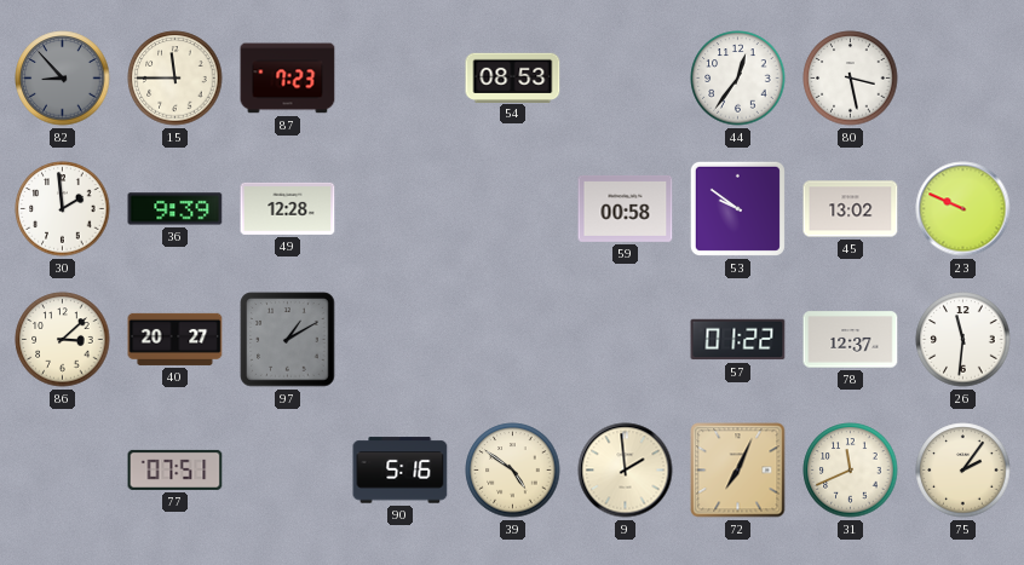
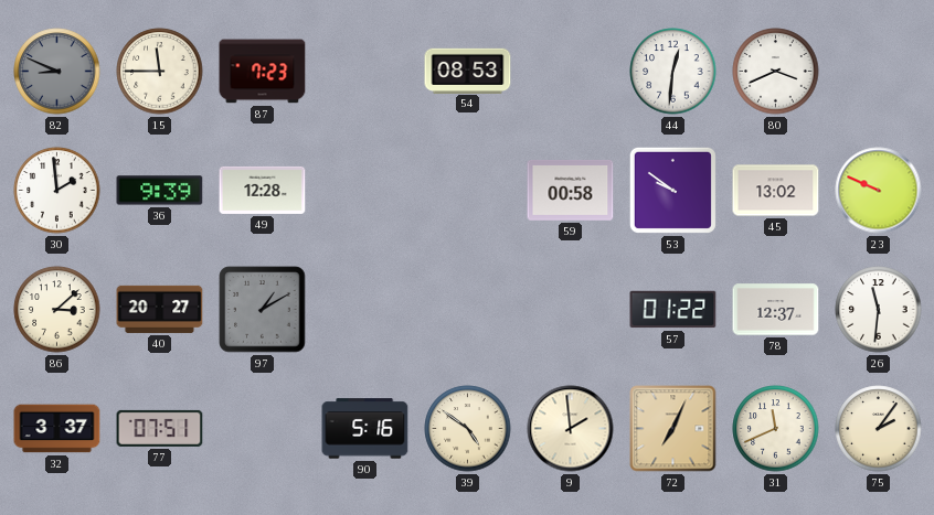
82: 8:53 -> 8:49
44: 12:36 -> 12:31
80: 3:28 -> 3:41
32: none -> 3:37
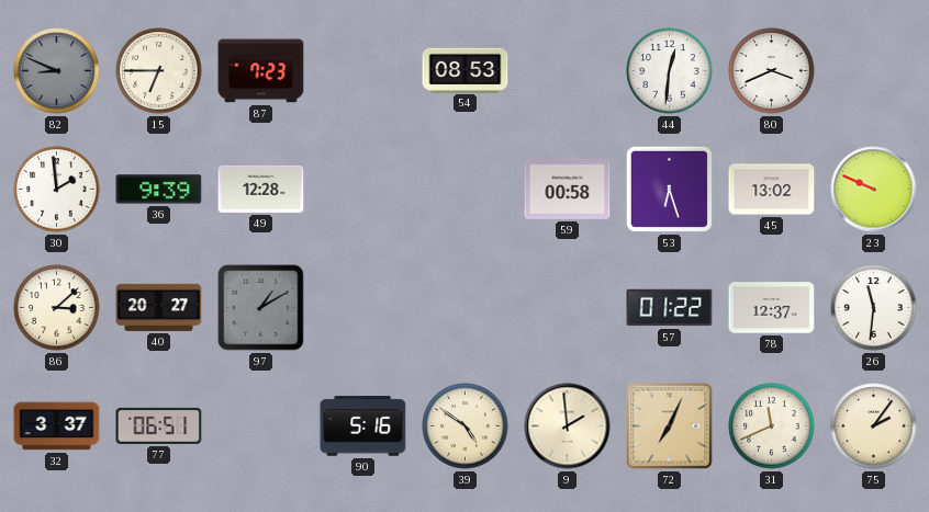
15: 11:45 -> 6:45
53: 9:51 -> 6:27
77: 07:51 -> 06:51
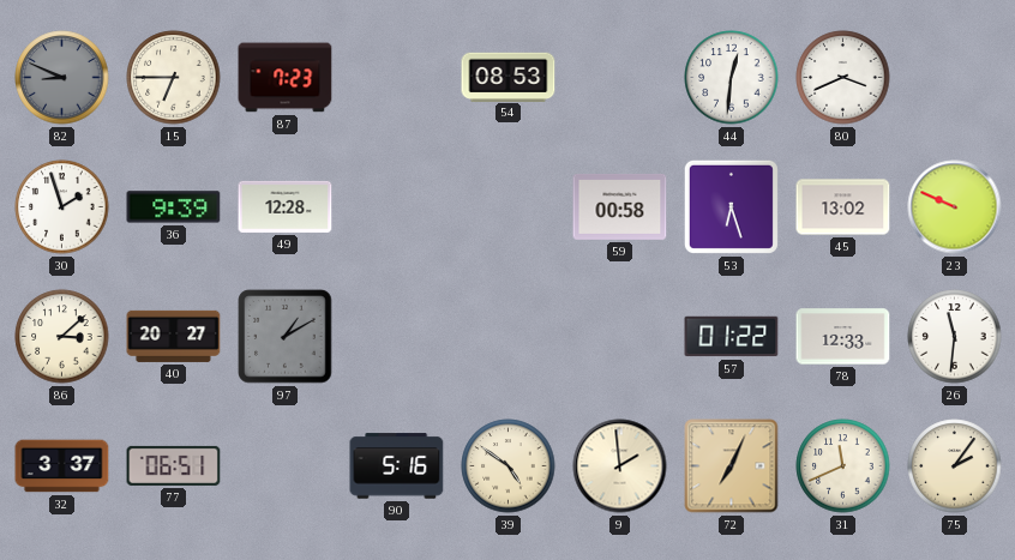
30: 1:59 -> 1:57
78: 12:37 -> 12:33
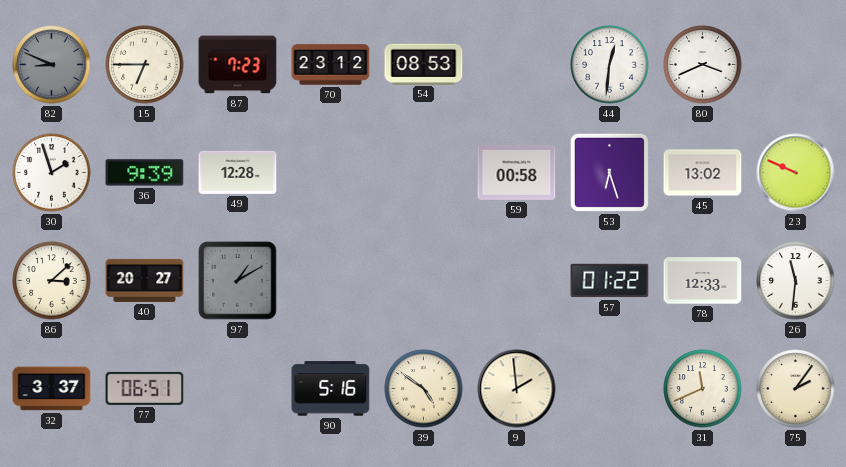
70: none -> 23:12
72: 7:04 -> none
